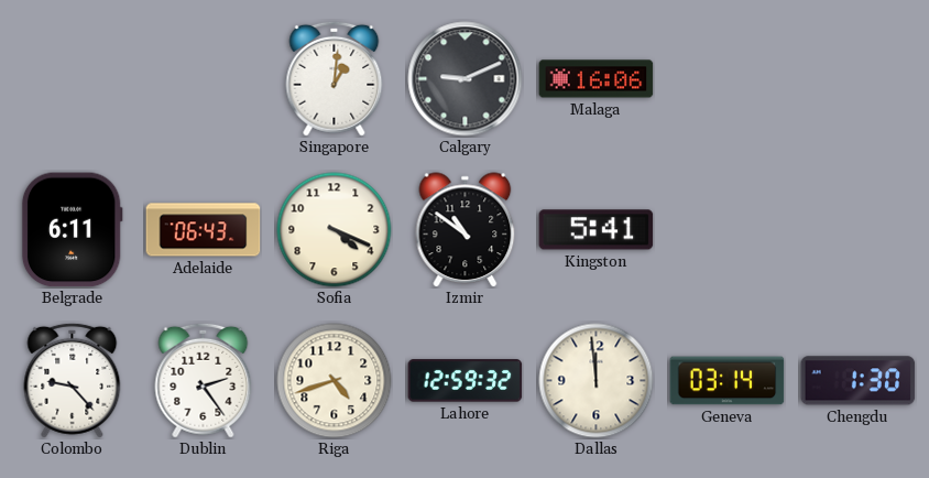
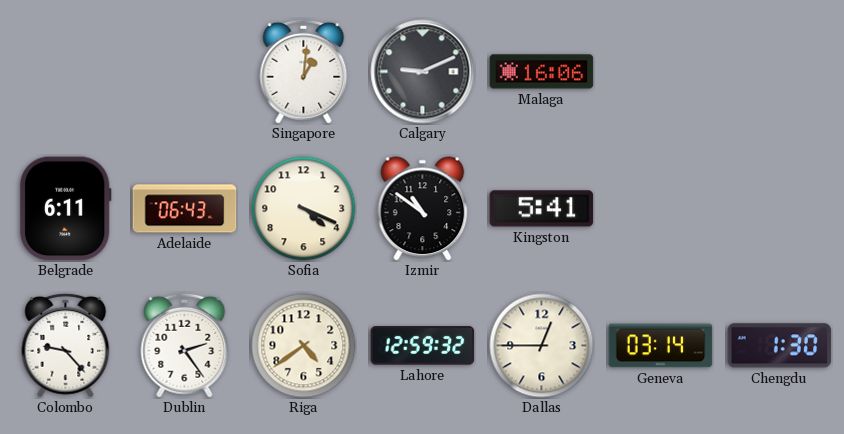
Riga: 4:42 -> 4:39
Dallas: 11:59 -> 12:45
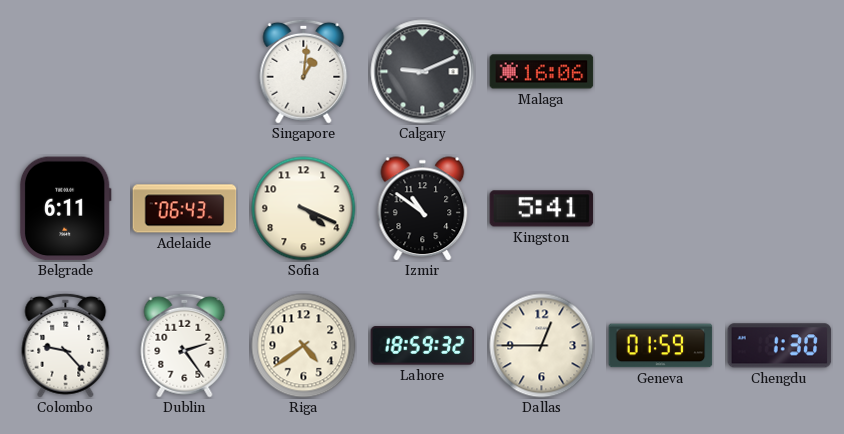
Lahore: 12:59 -> 18:59
Geneva: 03:14 -> 01:59
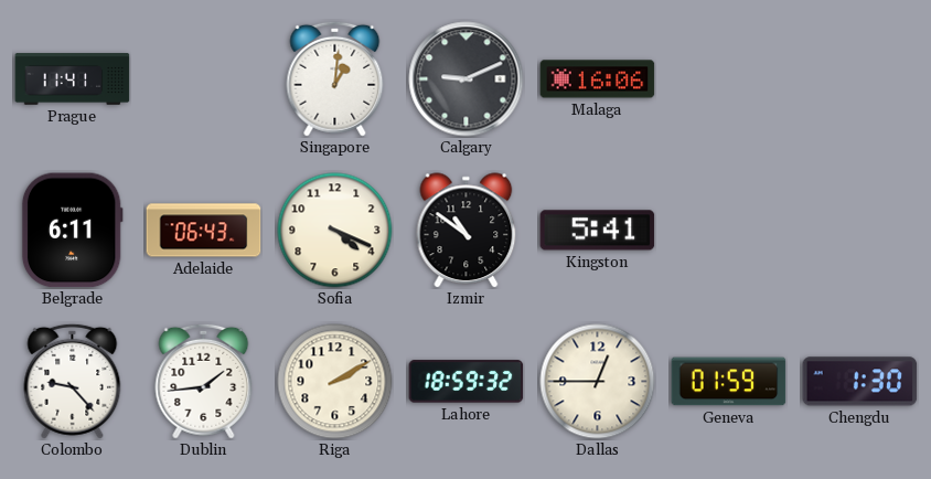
Prague: none -> 11:41
Dublin: 2:24 -> 1:44
Riga: 4:39 -> 2:10
